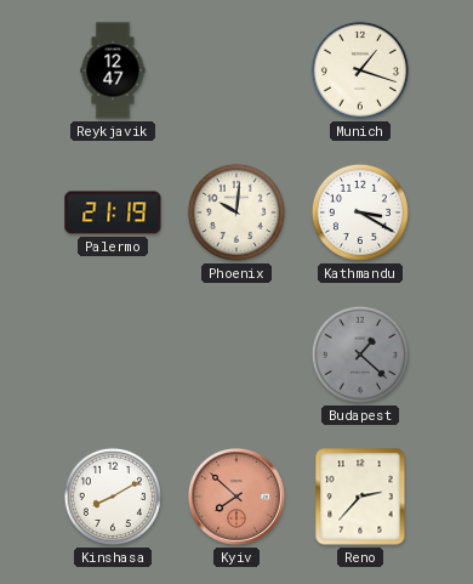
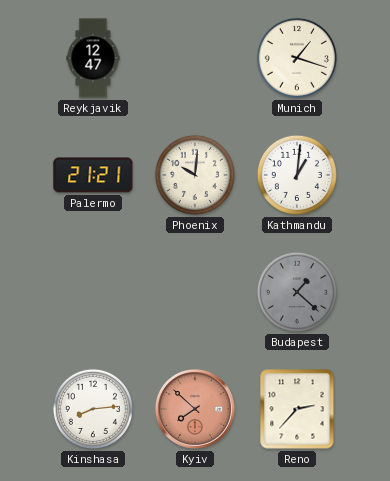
Palermo: 21:19 -> 21:21
Kathmandu: 3:20 -> 1:01
Kinshasa: 8:10 -> 8:14
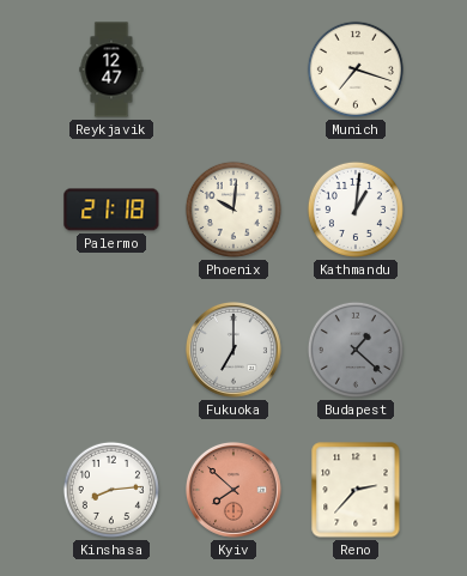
Munich: 1:18 -> 7:18
Palermo: 21:21 -> 21:18
Fukuoka: none -> 7:00
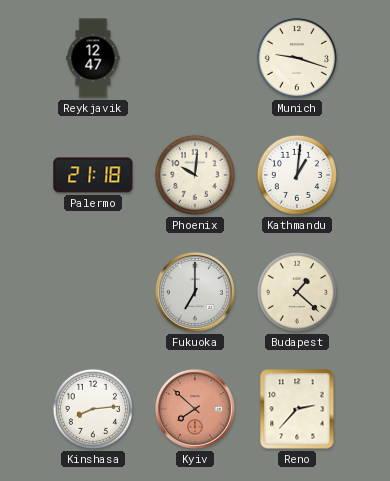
Munich: 7:18 -> 9:18
Budapest dial: grey -> cream
